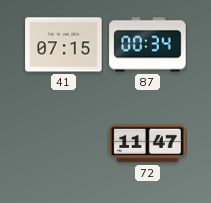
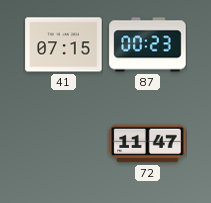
87: 00:34 -> 00:23
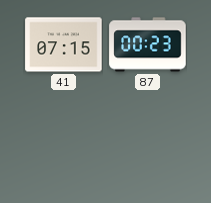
72: 11:47 -> none
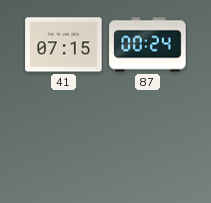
87: 00:23 -> 00:24
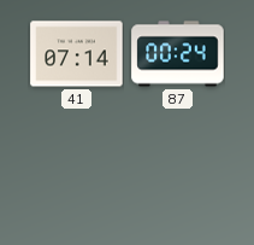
41: 07:15 -> 07:14
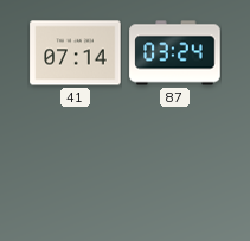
87: 00:24 -> 03:24
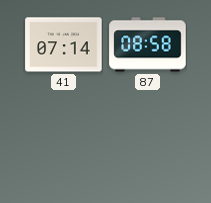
87: 03:24 -> 08:58
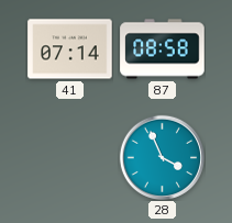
28: none -> 3:56
